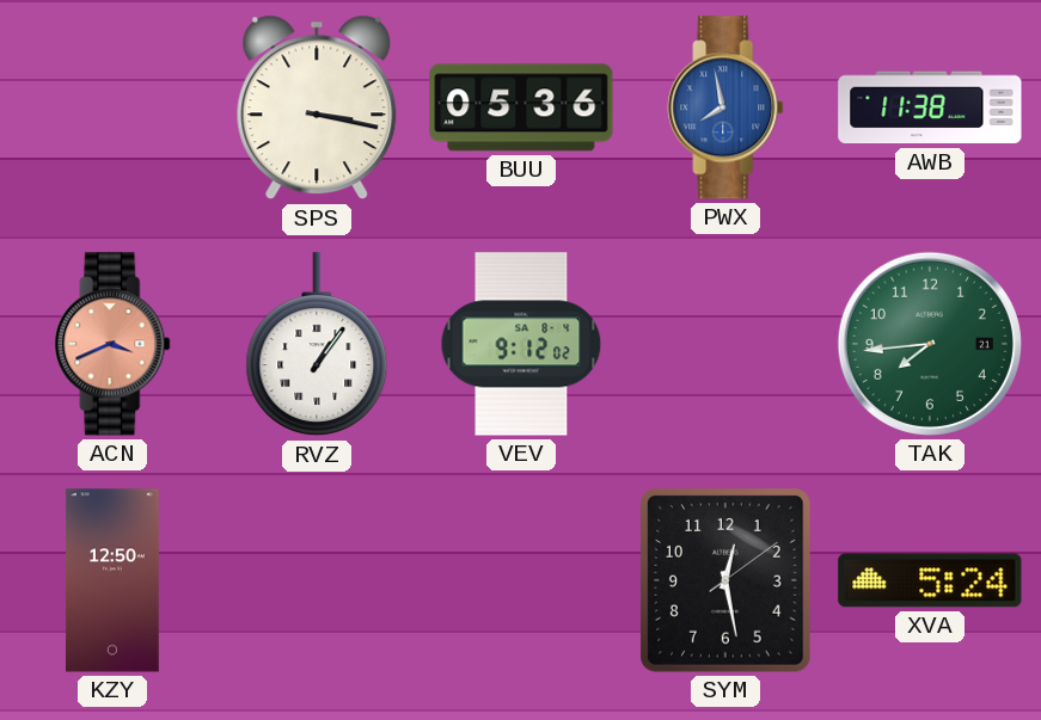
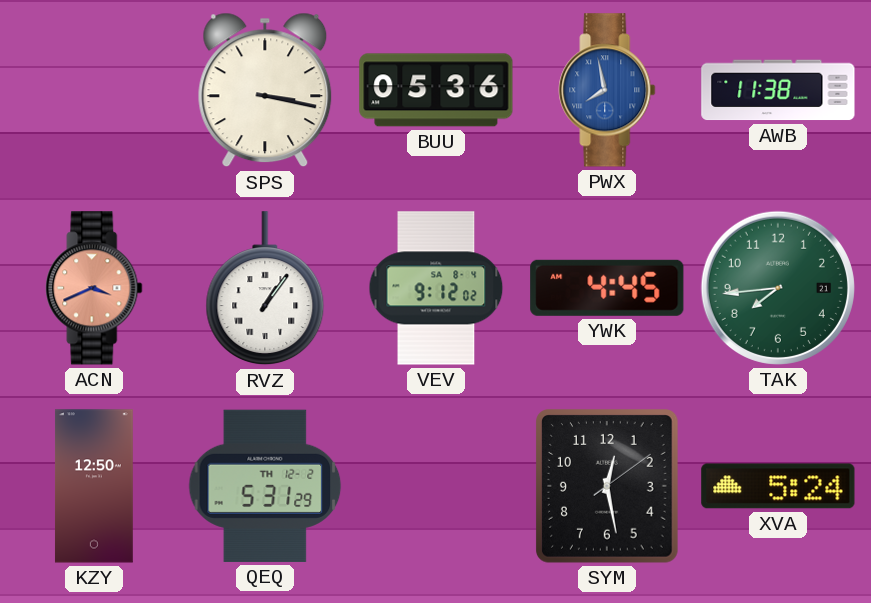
YWK: none -> 4:45
QEQ: none -> 5:31
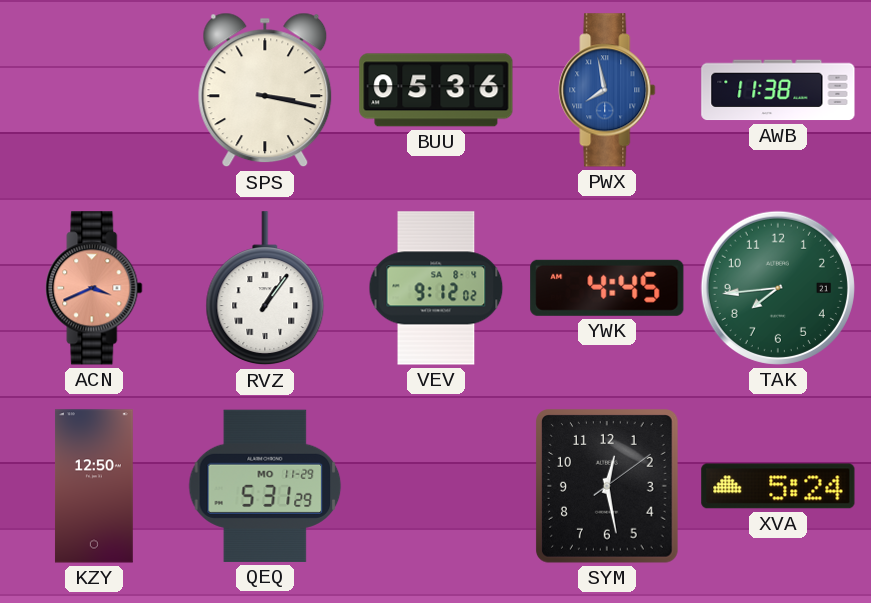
QEQ date: TH 12-2 -> MO 11-29
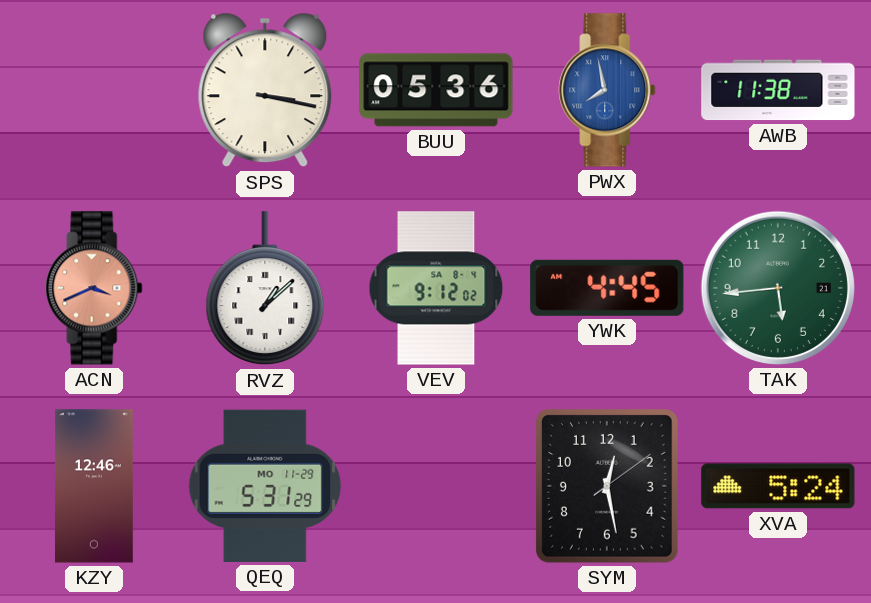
RVZ: 1:06 -> 1:08
TAK: 7:44 -> 5:44
KZY: 12:50 -> 12:46
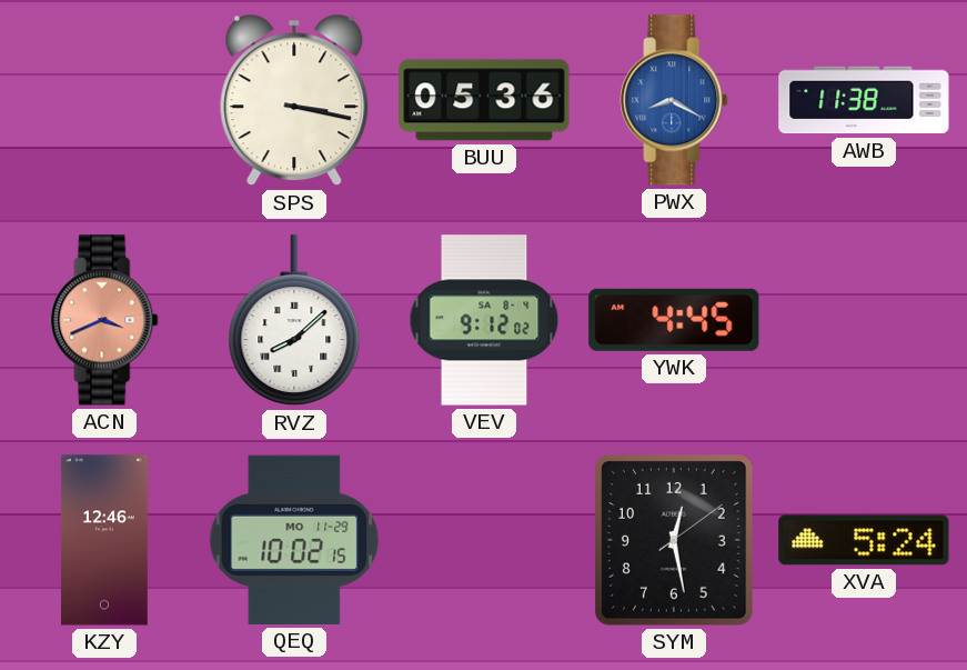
PWX: 7:58 -> 8:20
RVZ: 1:08 -> 8:08
TAK: 5:44 -> none
QEQ: 5:31 -> 10:02
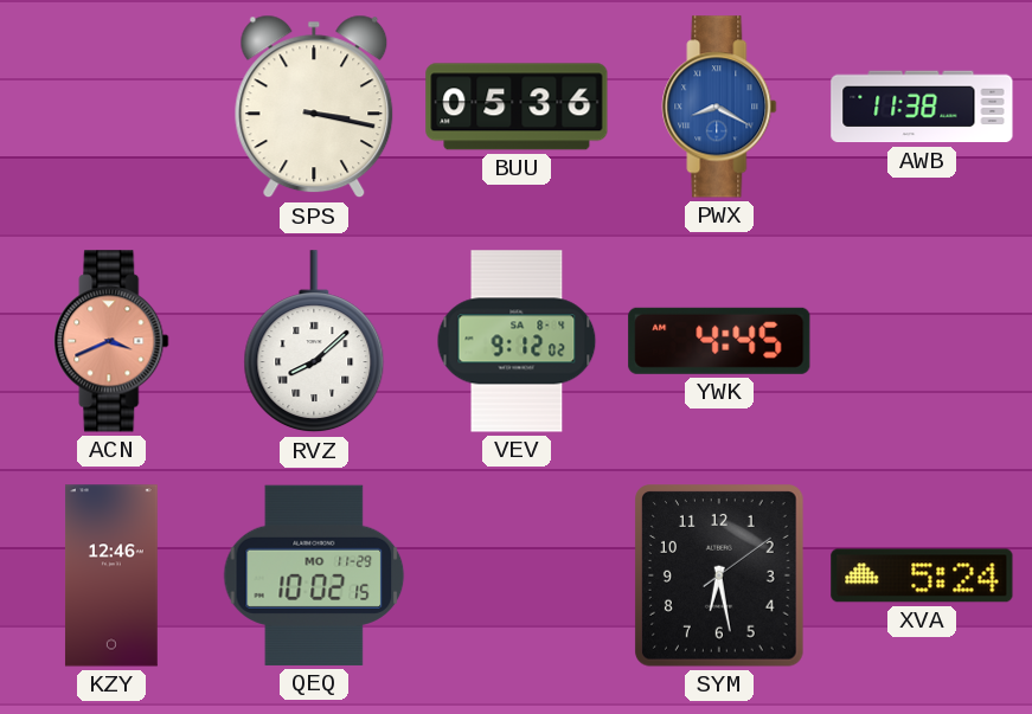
SYM: 12:28 -> 6:28
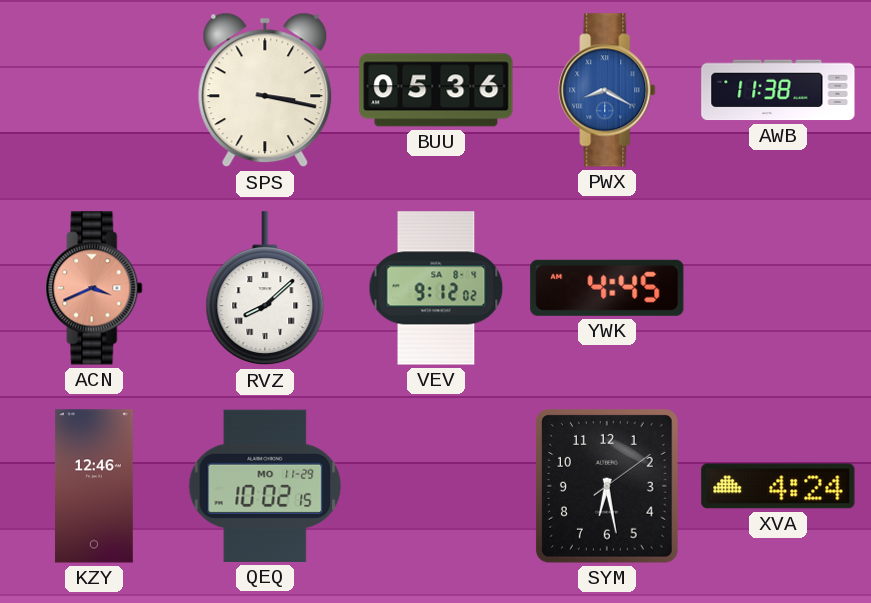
XVA: 5:24 -> 4:24
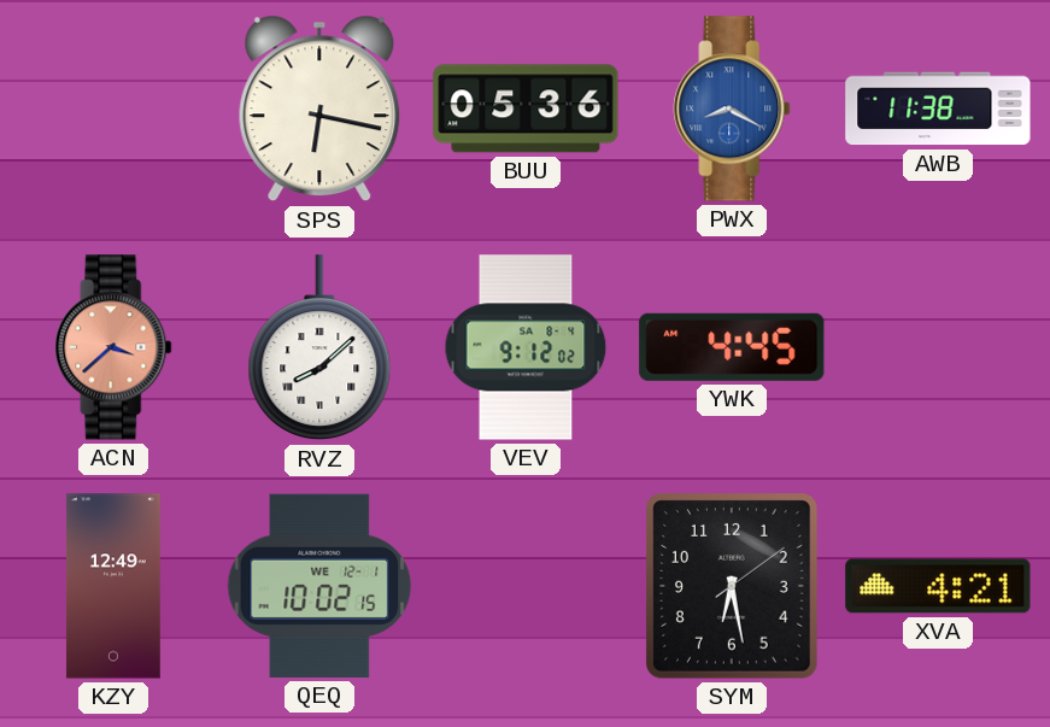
SPS: 3:17 -> 6:17
ACN: 3:41 -> 3:38
KZY: 12:46 -> 12:49
QEQ date: MO 11-29 -> WE 12-1
XVA: 4:24 -> 4:21
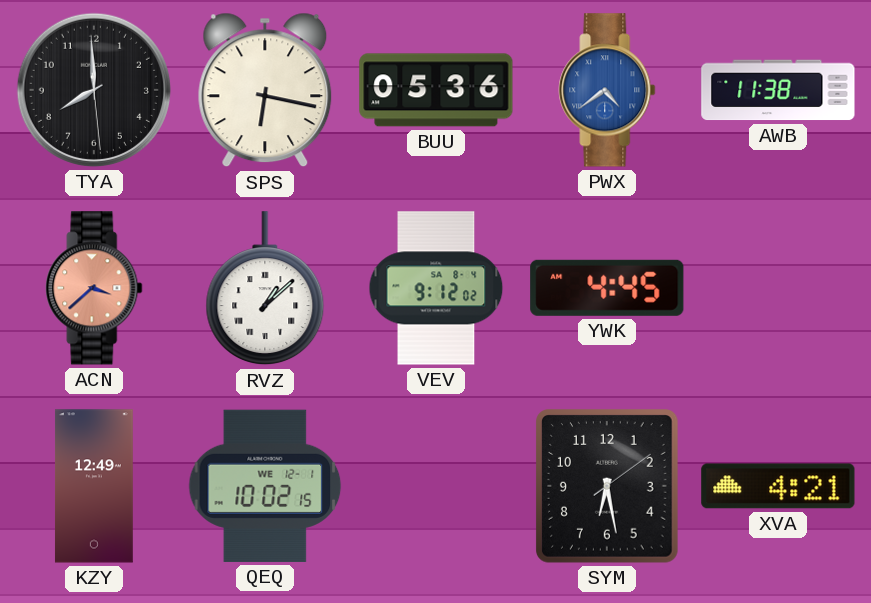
TYA: none -> 7:59
PWX: 8:20 -> 4:39
RVZ: 8:08 -> 1:08
